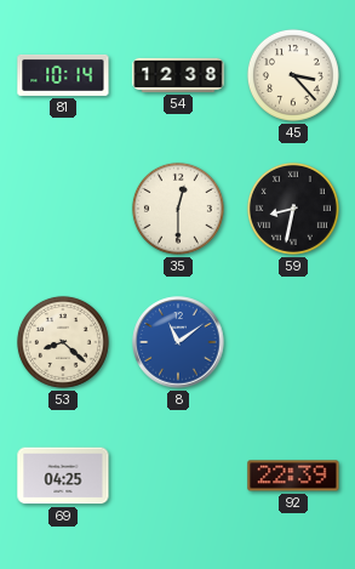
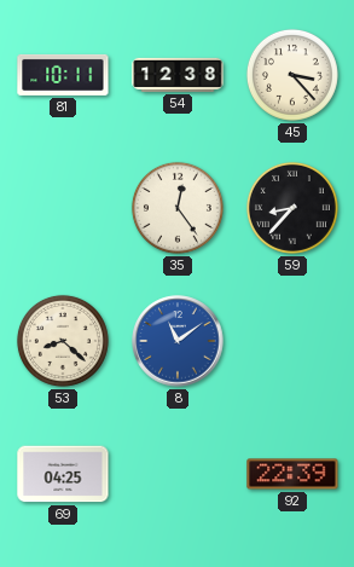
81: 10:14 -> 10:11
35: 12:30 -> 12:24
59: 8:32 -> 8:37
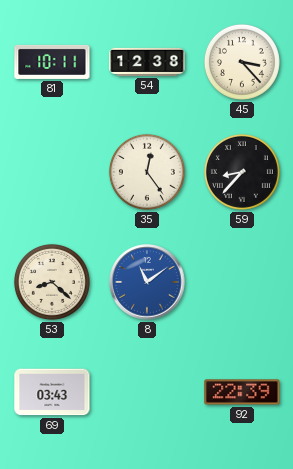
69: 04:25 -> 03:43
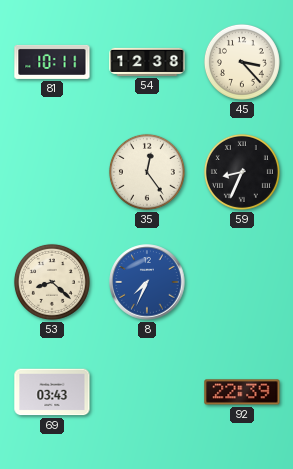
59: 8:37 -> 8:34
8: 11:09 -> 7:34
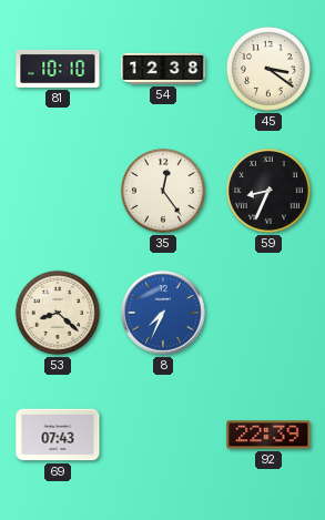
81: 10:11 -> 10:10
45: 3:23 -> 3:21
69: 03:43 -> 07:43
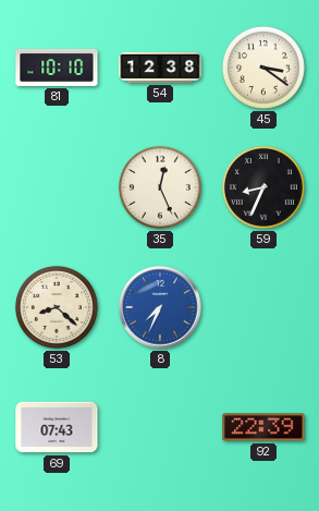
35: 12:24 -> 12:26
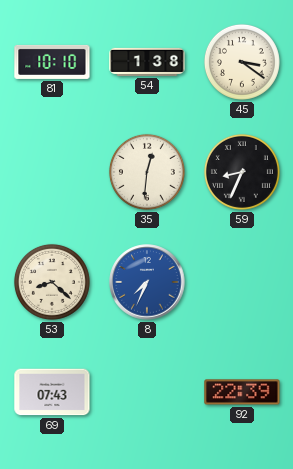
54: 12:38 -> 1:38
35: 12:26 -> 12:31
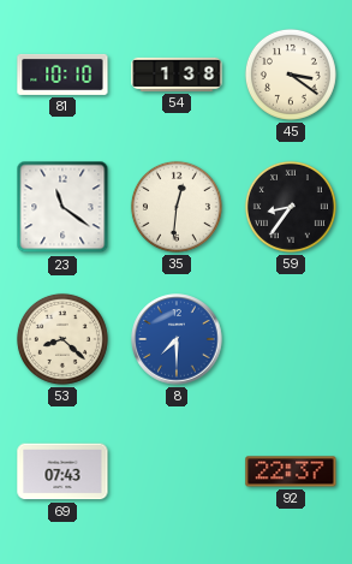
23: none -> 11:21
59: 8:34 -> 8:36
8: 7:34 -> 7:30
92: 22:39 -> 22:37
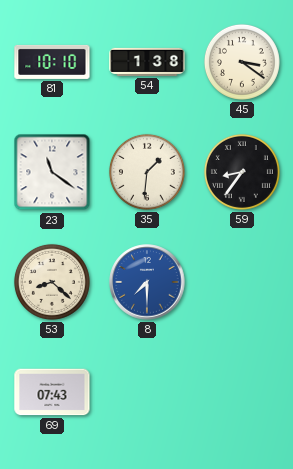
35: 12:31 -> 1:31
92: 22:37 -> none
